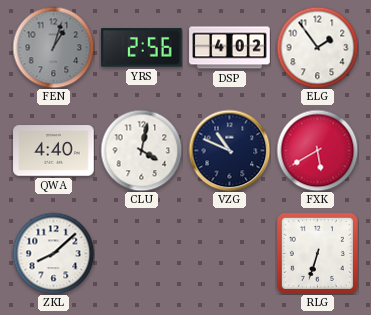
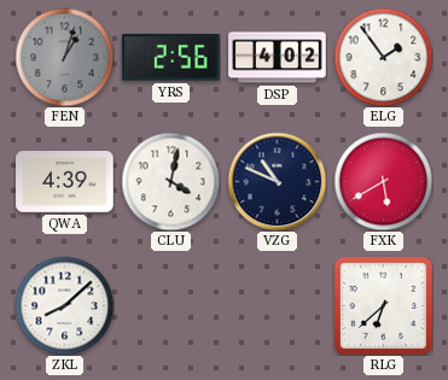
QWA: 4:40 -> 4:39
RLG: 6:33 -> 6:38
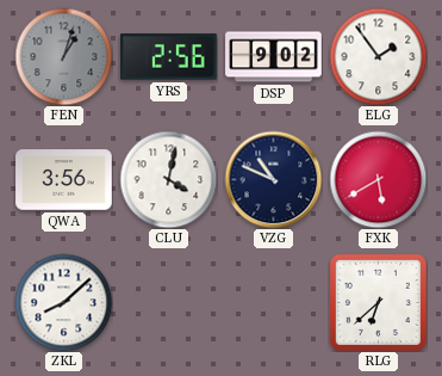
DSP: 4:02 -> 9:02
QWA: 4:39 -> 3:56
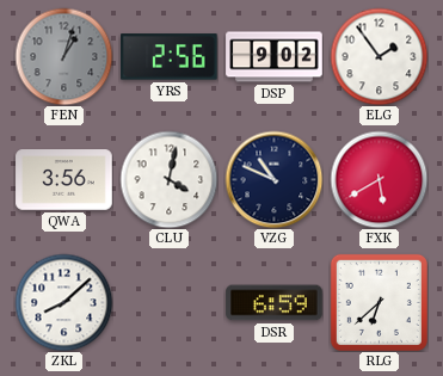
DSR: none -> 6:59
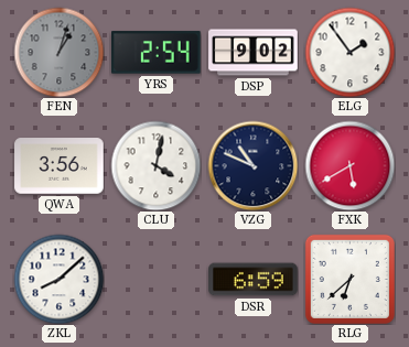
YRS: 2:56 -> 2:54
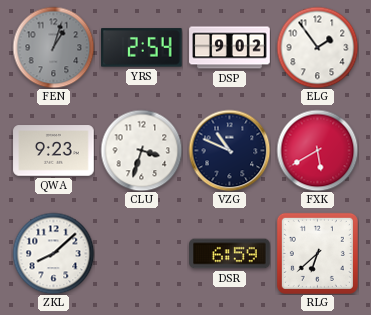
QWA: 3:56 -> 9:23
CLU: 4:02 -> 3:33
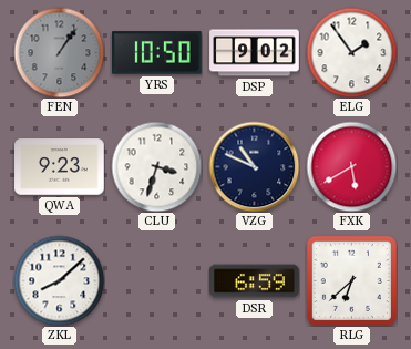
FEN: 1:03 -> 1:06
YRS: 2:54 -> 10:50
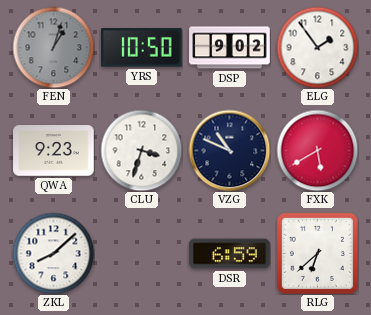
FEN: 1:06 -> 1:03
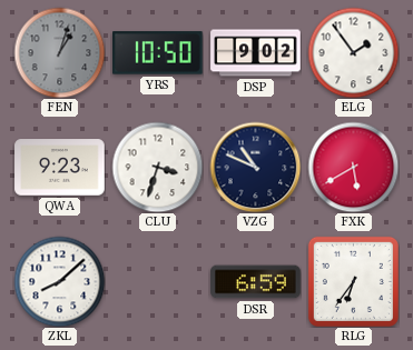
RLG: 6:38 -> 6:36
